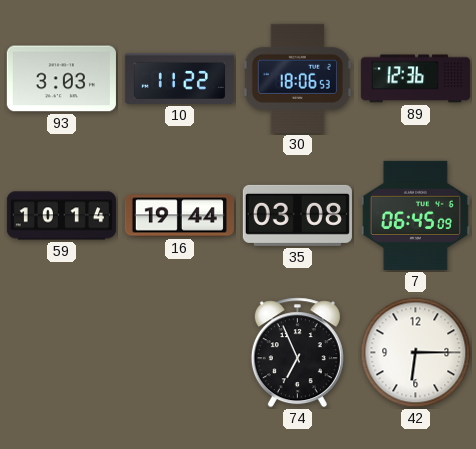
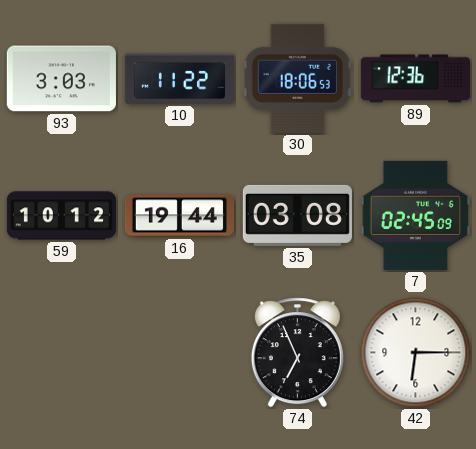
59: 10:14 -> 10:12
7: 06:45 -> 02:45
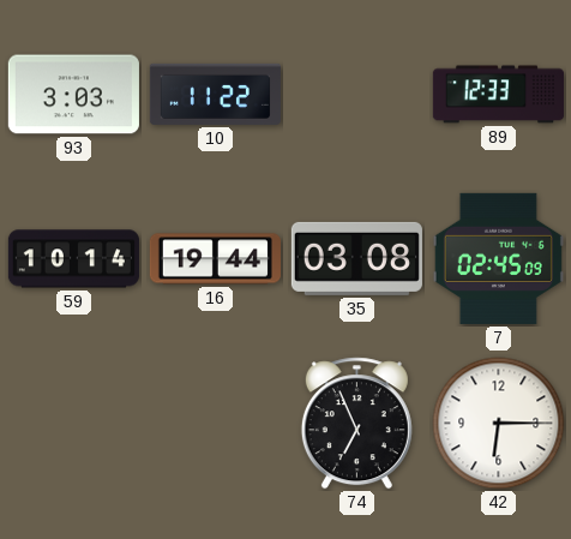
30: 18:06 -> none
89: 12:36 -> 12:33
59: 10:12 -> 10:14
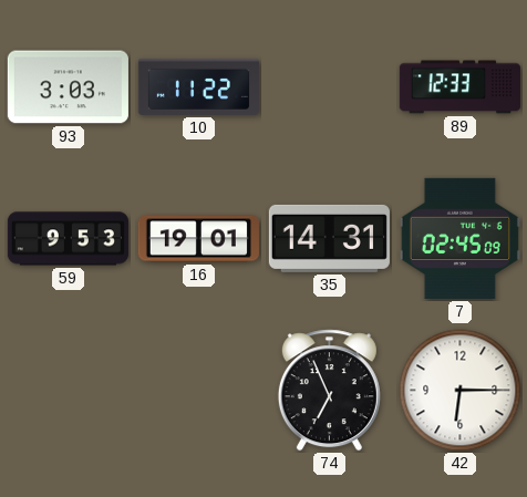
59: 10:14 -> 9:53
16: 19:44 -> 19:01
35: 03:08 -> 14:31
